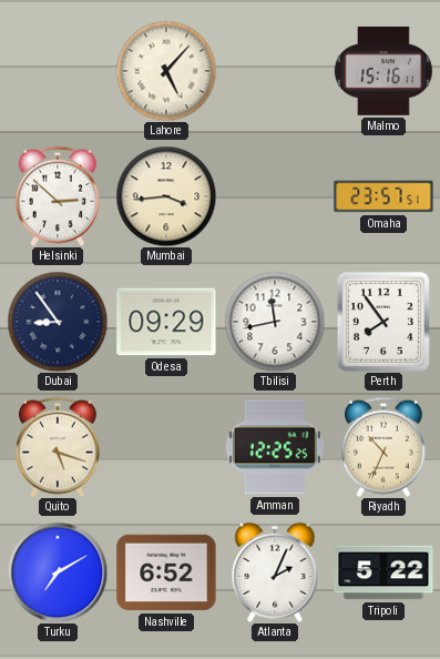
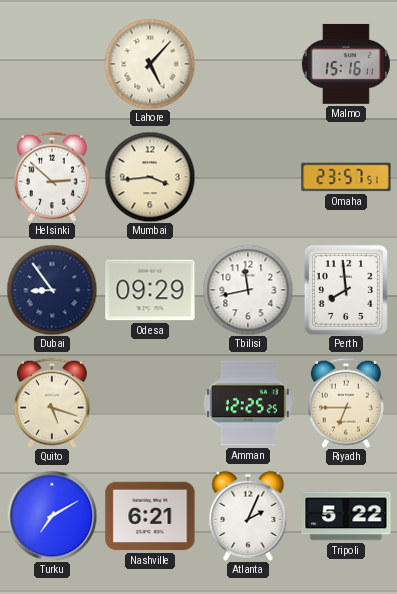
Perth: 7:54 -> 7:59
Riyadh: 10:34 -> 6:45
Nashville: 6:52 -> 6:21
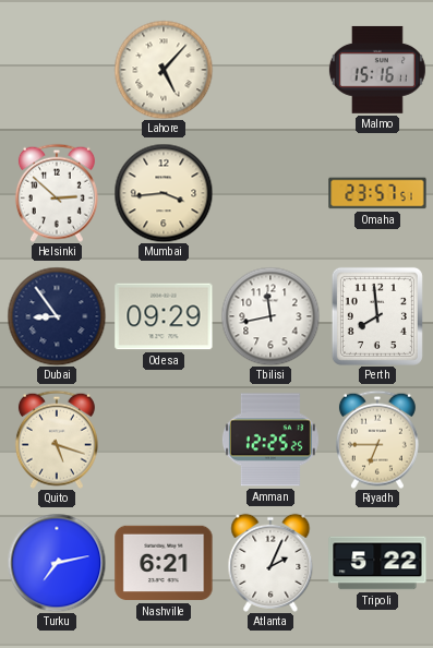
Turku: 7:10 -> 7:13
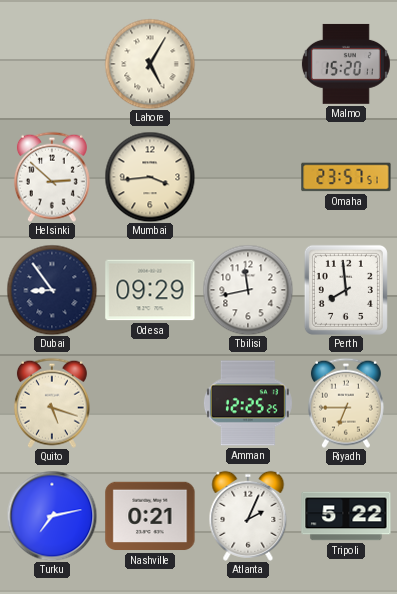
Lahore: 5:07 -> 5:05
Malmo: 15:16 -> 15:20
Nashville: 6:21 -> 0:21
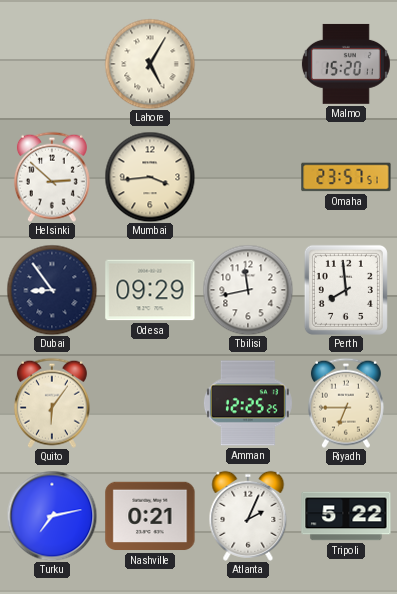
Quito: 5:18 -> 6:06
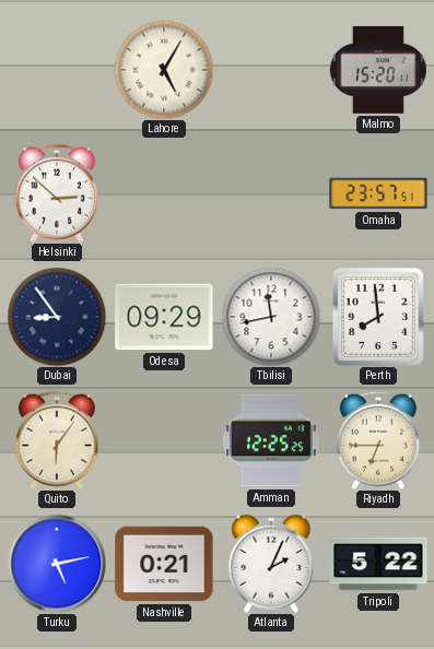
Mumbai: 3:44 -> none
Turku: 7:13 -> 5:13
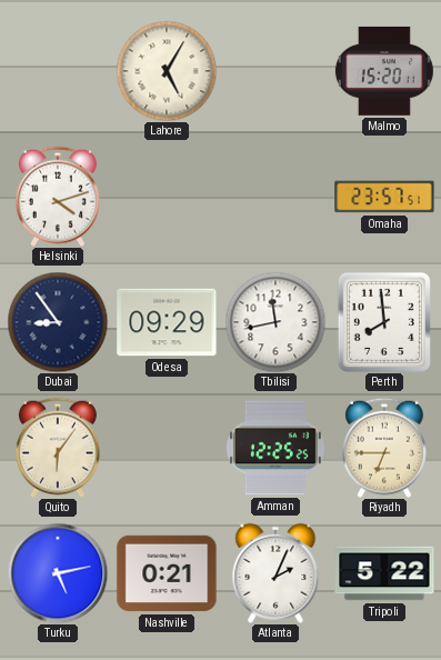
Helsinki: 2:52 -> 4:12
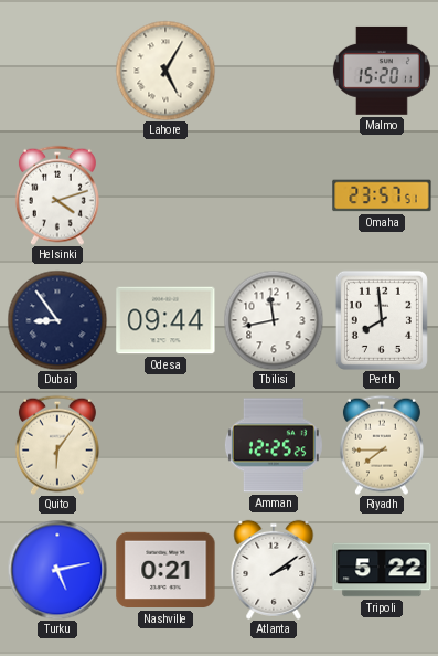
Odesa: 09:29 -> 09:44
Riyadh: 6:45 -> 7:45
Atlanta: 2:04 -> 2:09
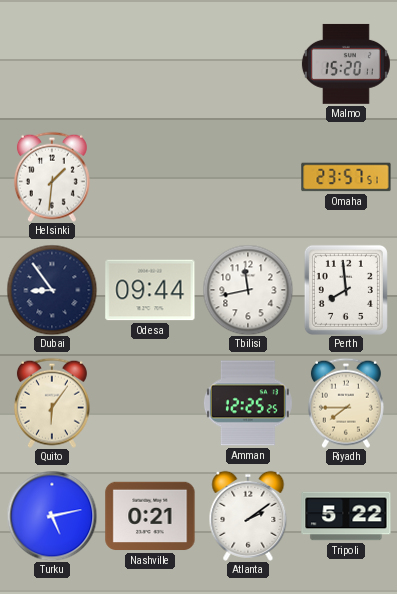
Lahore: 5:05 -> none
Helsinki: 4:12 -> 1:31
